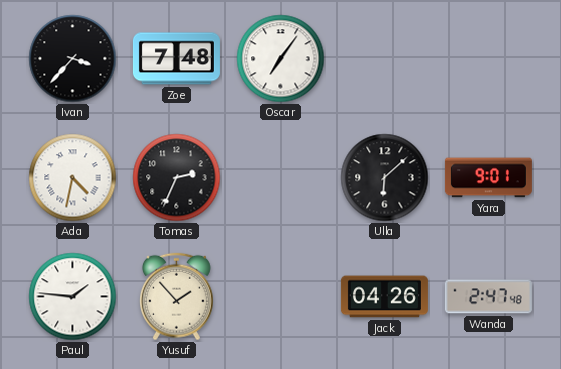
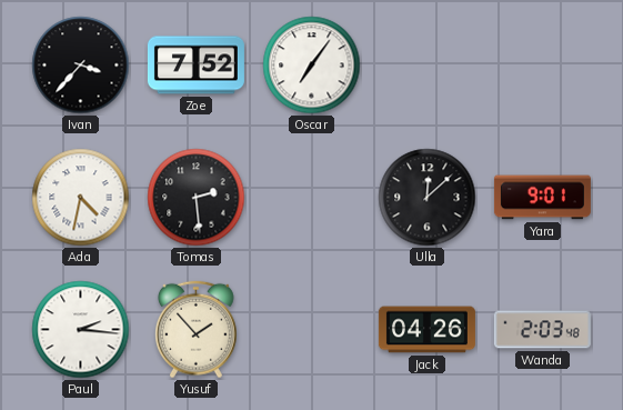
Zoe: 7:48 -> 7:52
Tomas: 2:34 -> 2:29
Ulla: 6:08 -> 12:08
Paul: 1:46 -> 2:16
Wanda: 2:47 -> 2:03
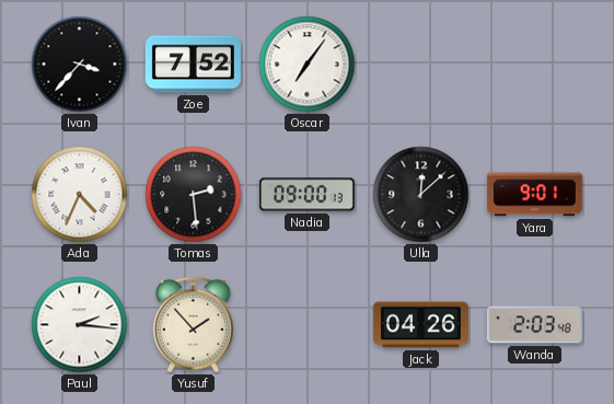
Ada: 4:32 -> 4:34
Nadia: none -> 09:00
